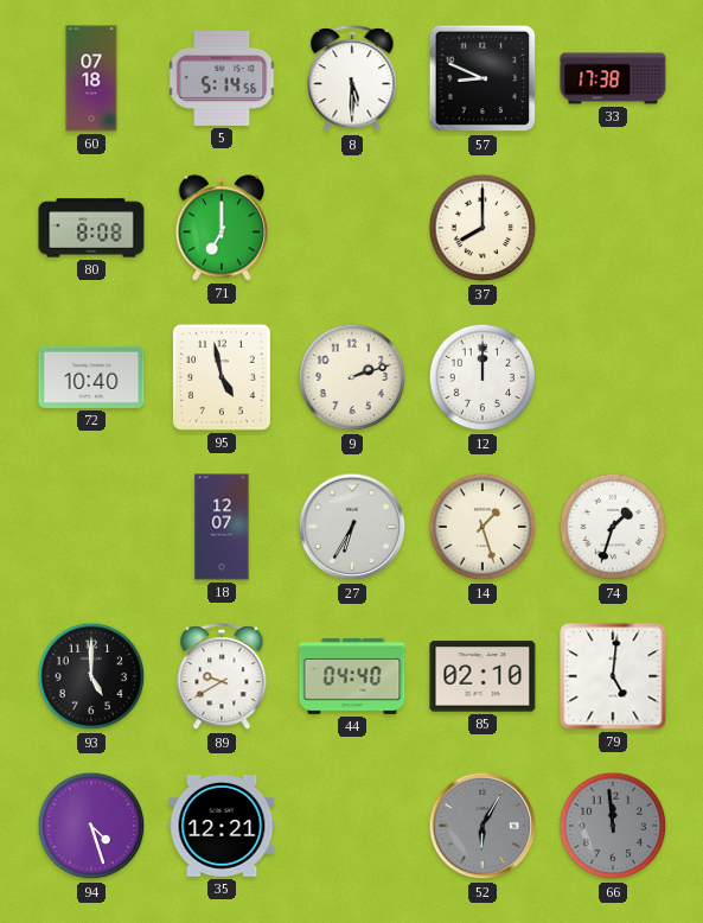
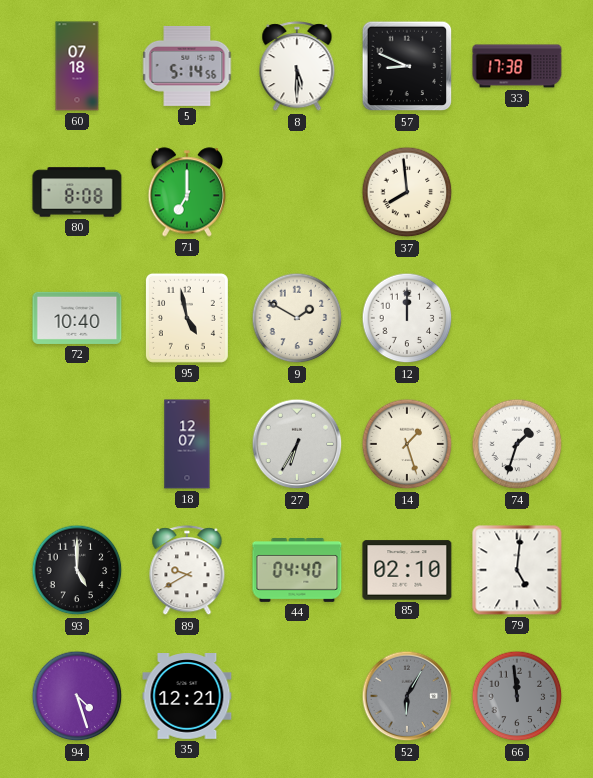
37: 8:00 -> 7:59
9: 2:12 -> 1:50
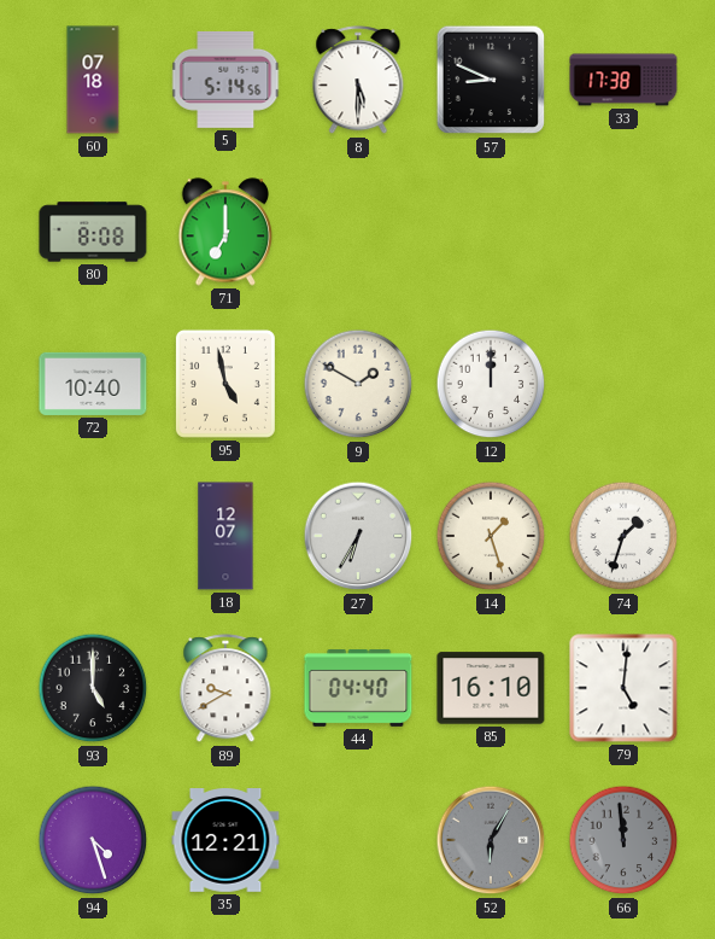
37: 7:59 -> none
85: 02:10 -> 16:10
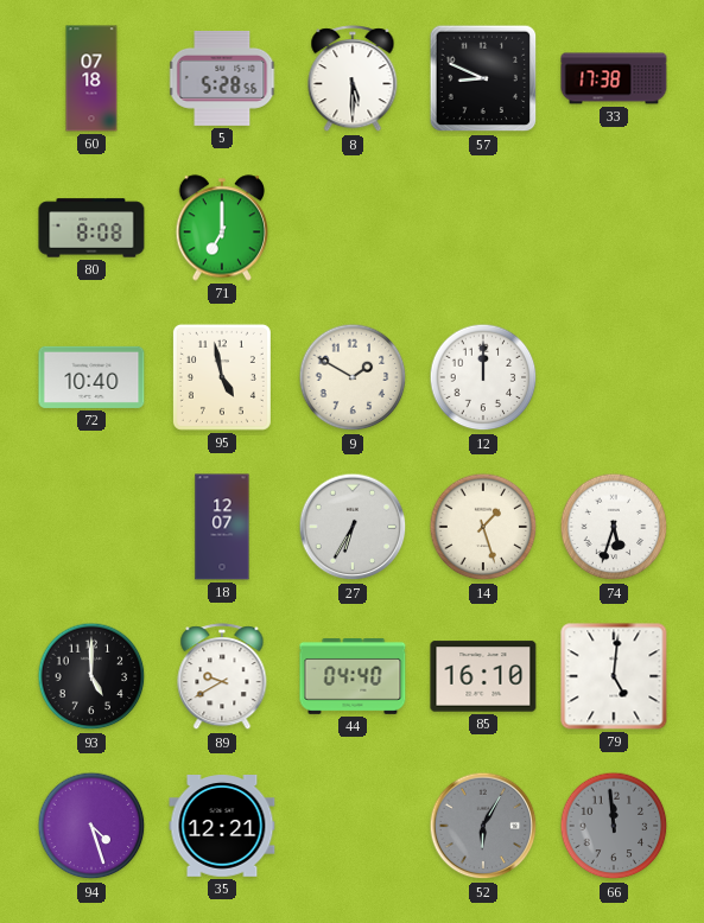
5: 5:14 -> 5:28
74: 1:33 -> 5:33
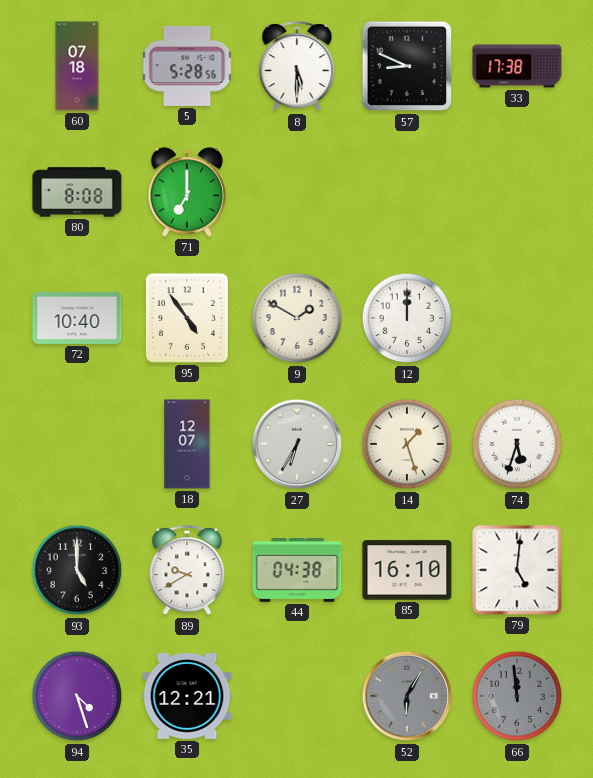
95: 4:58 -> 4:54
44: 04:40 -> 04:38
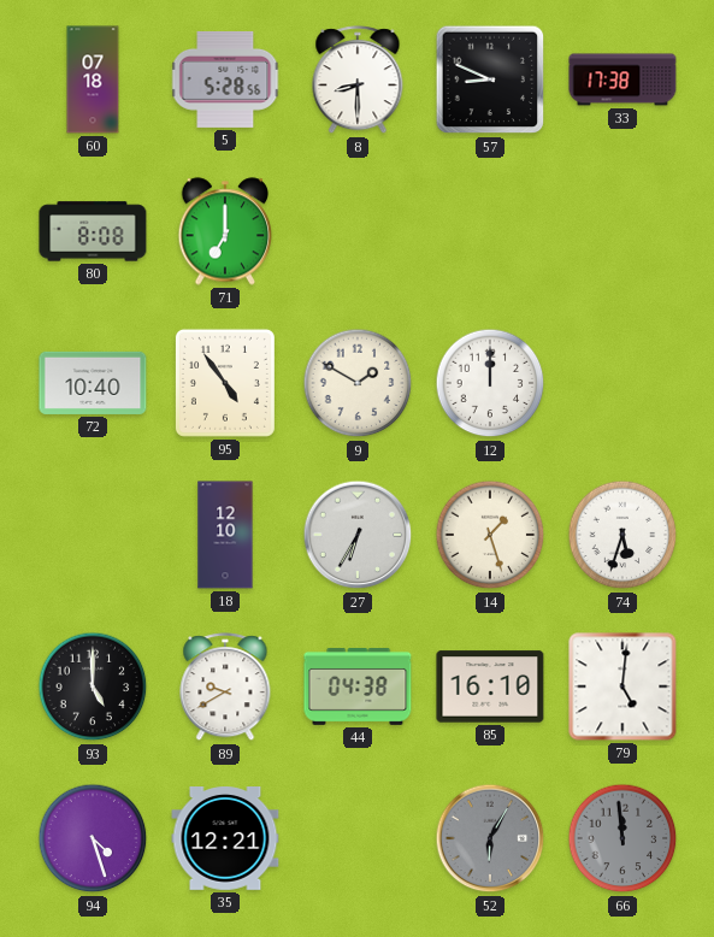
8: 5:30 -> 8:30
18: 12:07 -> 12:10
